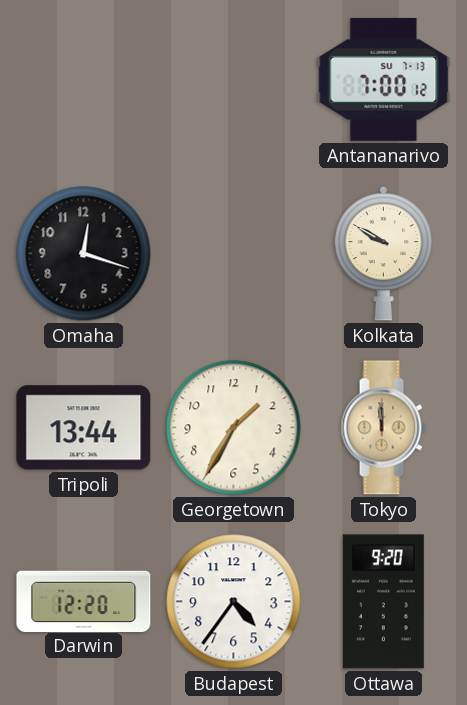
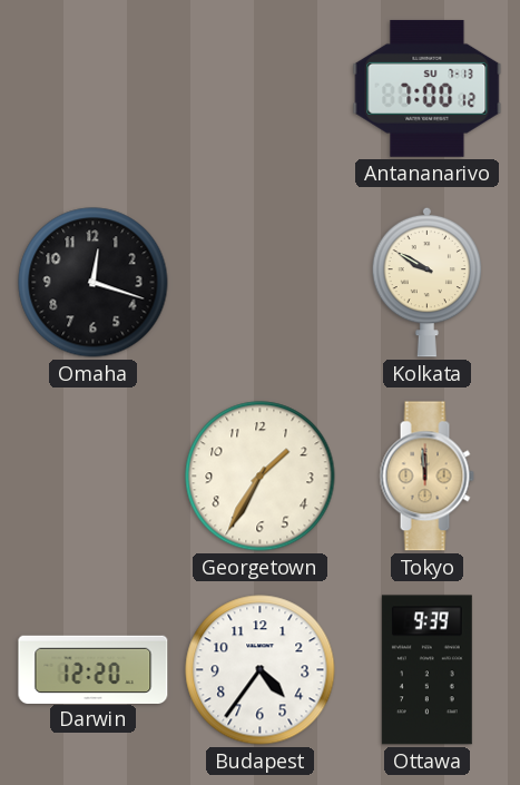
Tripoli: 13:44 -> none
Ottawa: 9:20 -> 9:39
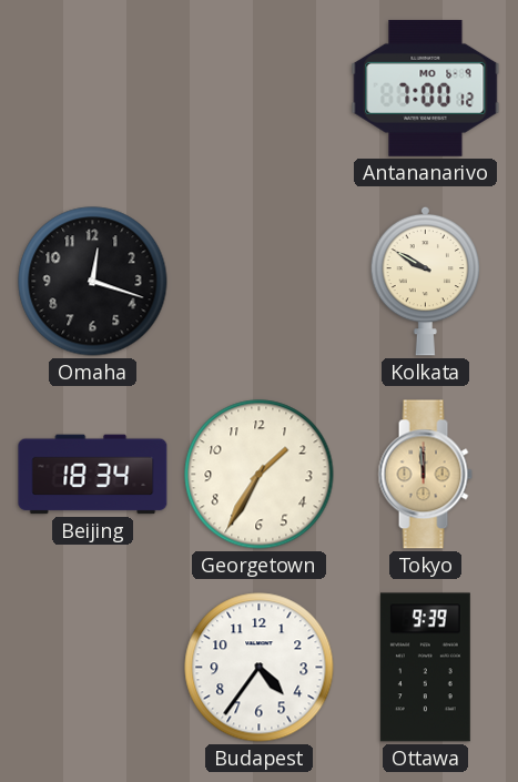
Antananarivo date: SU 7-13 -> MO 6-9
Beijing: none -> 18:34
Darwin: 12:20 -> none
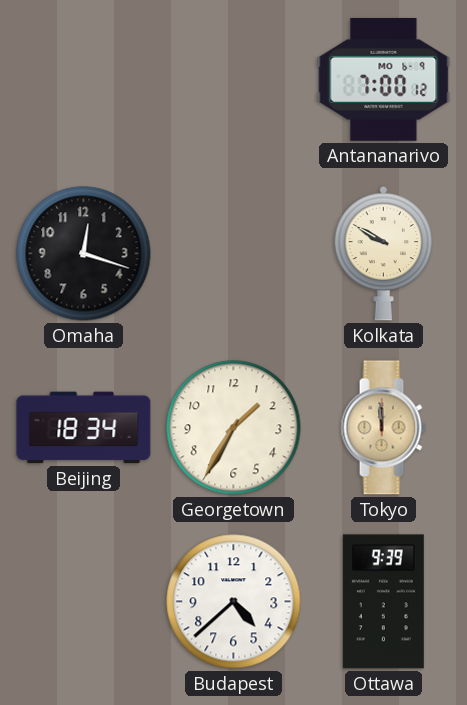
Budapest: 4:36 -> 4:38
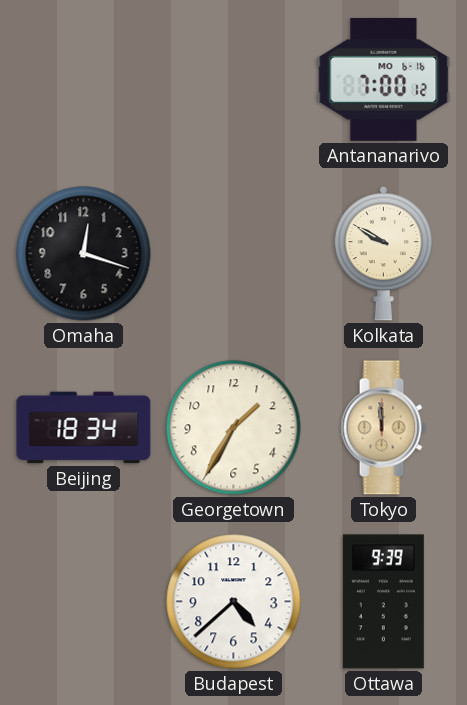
Antananarivo date: MO 6-9 -> MO 6-16
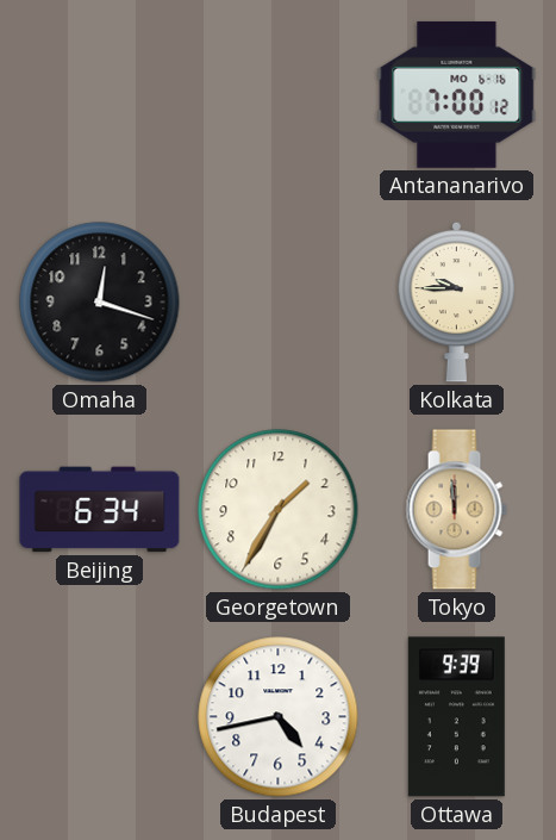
Kolkata: 9:50 -> 9:45
Beijing: 18:34 -> 6:34
Budapest: 4:38 -> 4:43
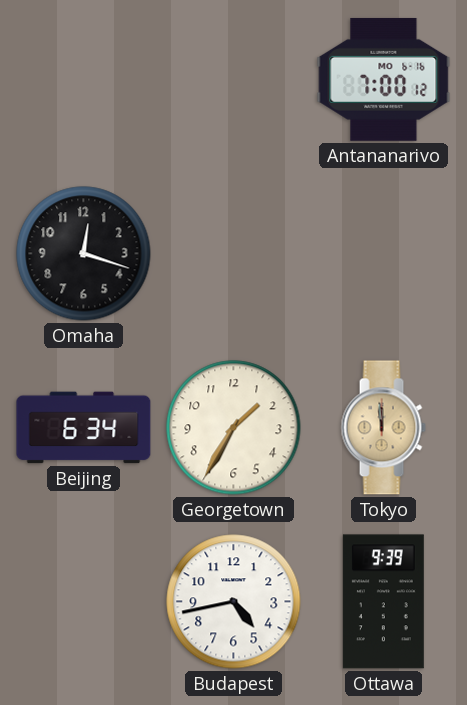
Kolkata: 9:45 -> none
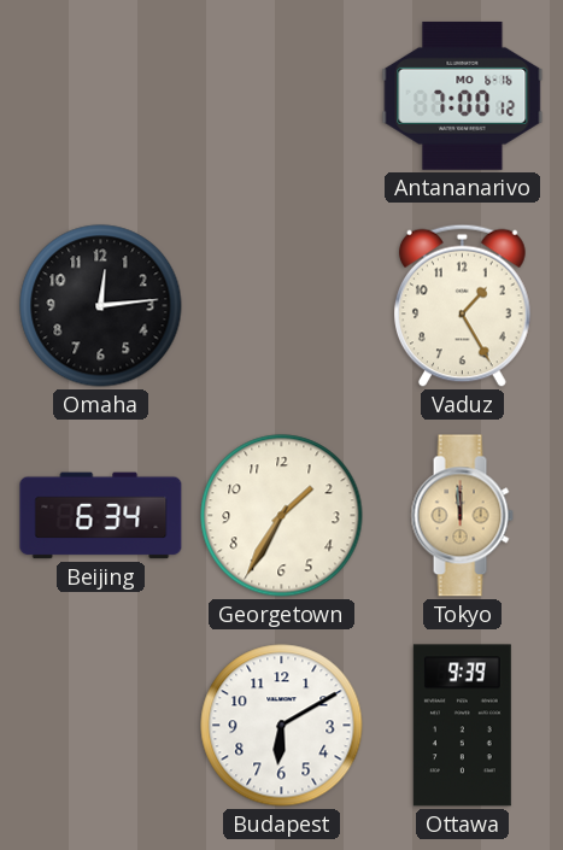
Omaha: 12:18 -> 12:14
Vaduz: none -> 1:25
Budapest: 4:43 -> 6:10
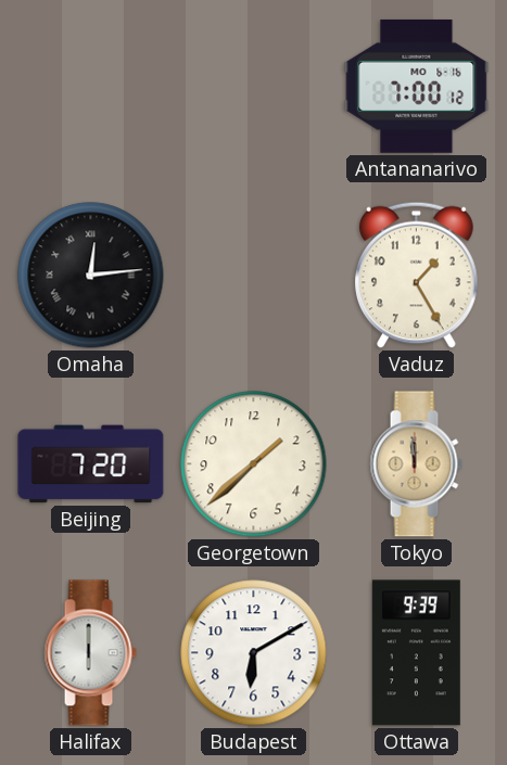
Omaha numerals: Arabic -> Roman
Beijing: 6:34 -> 7:20
Georgetown: 1:35 -> 1:38
Halifax: none -> 6:00
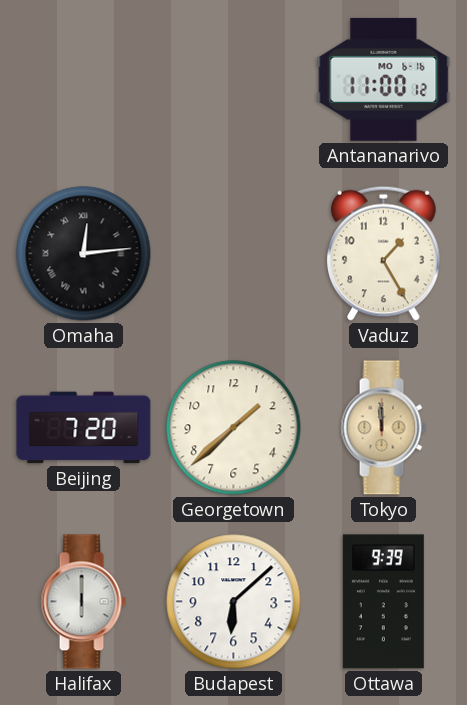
Antananarivo: 7:00 -> 11:00
Budapest: 6:10 -> 6:08
